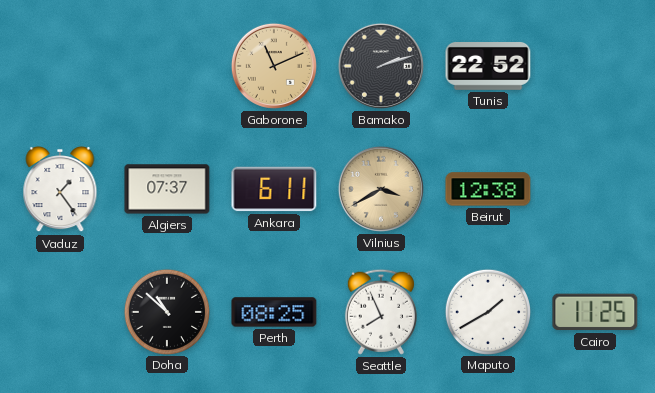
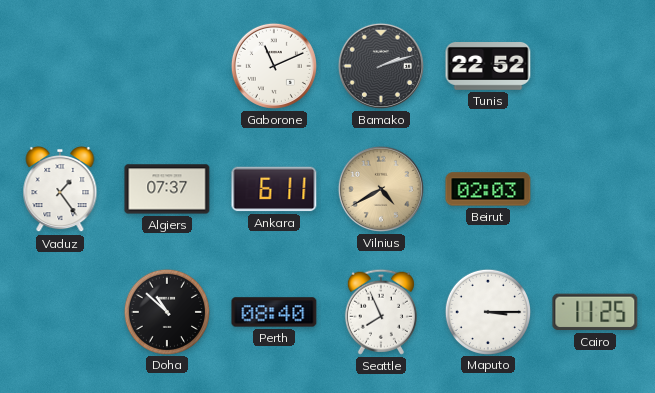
Gaborone dial: champagne -> white
Vilnius: 3:40 -> 4:40
Beirut: 12:38 -> 02:03
Perth: 08:25 -> 08:40
Maputo: 1:40 -> 3:15
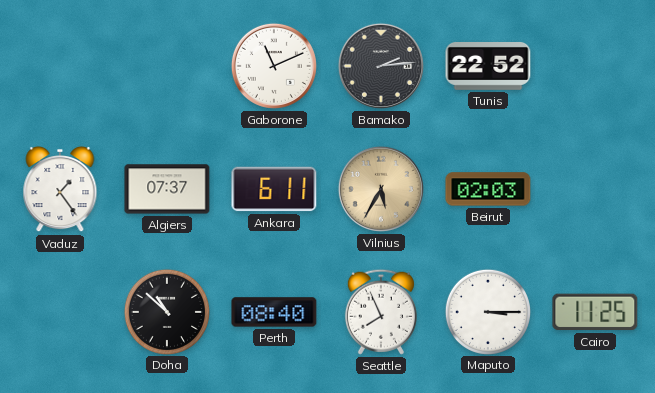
Bamako: 2:12 -> 2:14
Vilnius: 4:40 -> 5:35
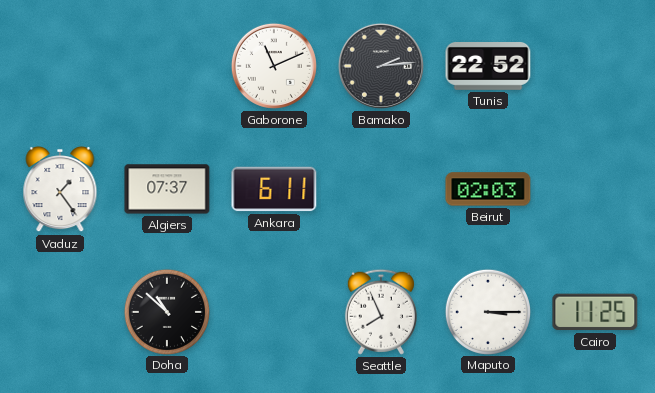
Vilnius: 5:35 -> none
Perth: 08:40 -> none
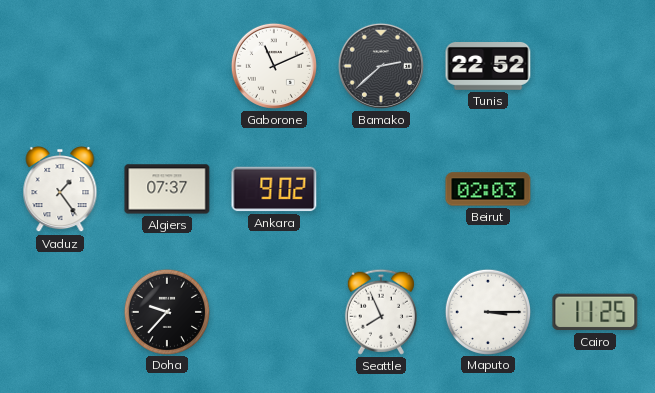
Bamako: 2:14 -> 2:38
Ankara: 6:11 -> 9:02
Doha: 10:52 -> 9:37
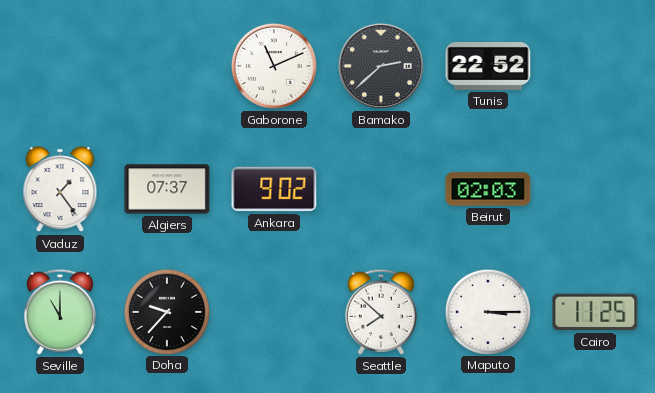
Seville: none -> 11:00
Seattle: 7:56 -> 7:52
